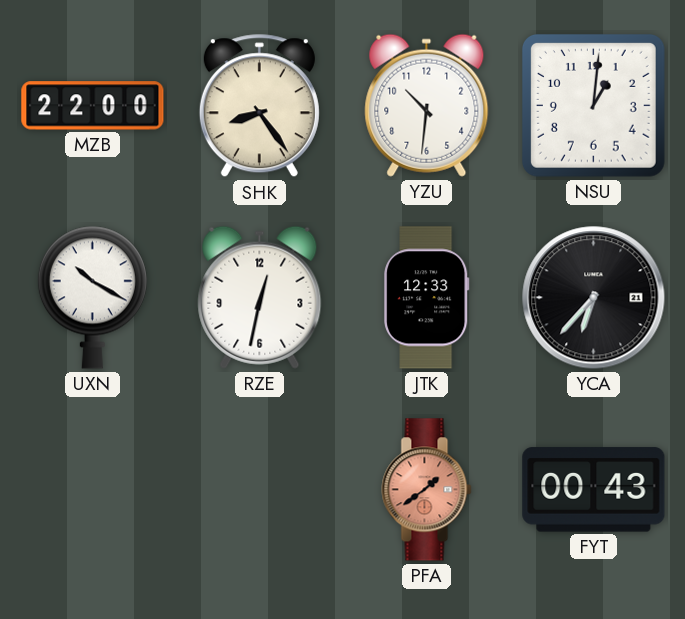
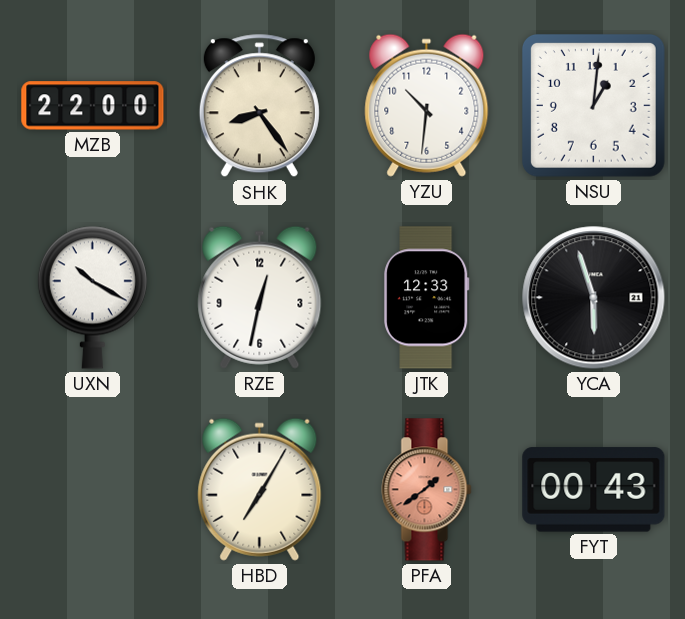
YCA: 6:37 -> 5:57
HBD: none -> 7:05
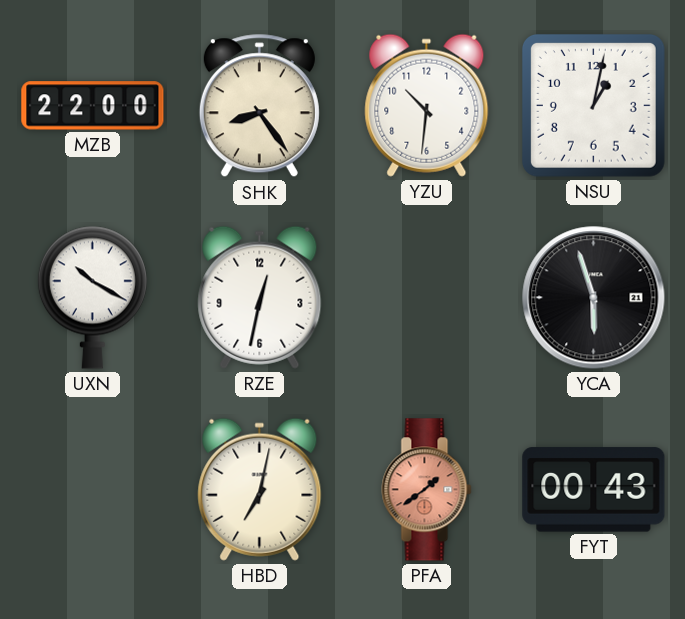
NSU: 1:01 -> 1:02
JTK: 12:33 -> none
HBD: 7:05 -> 7:02
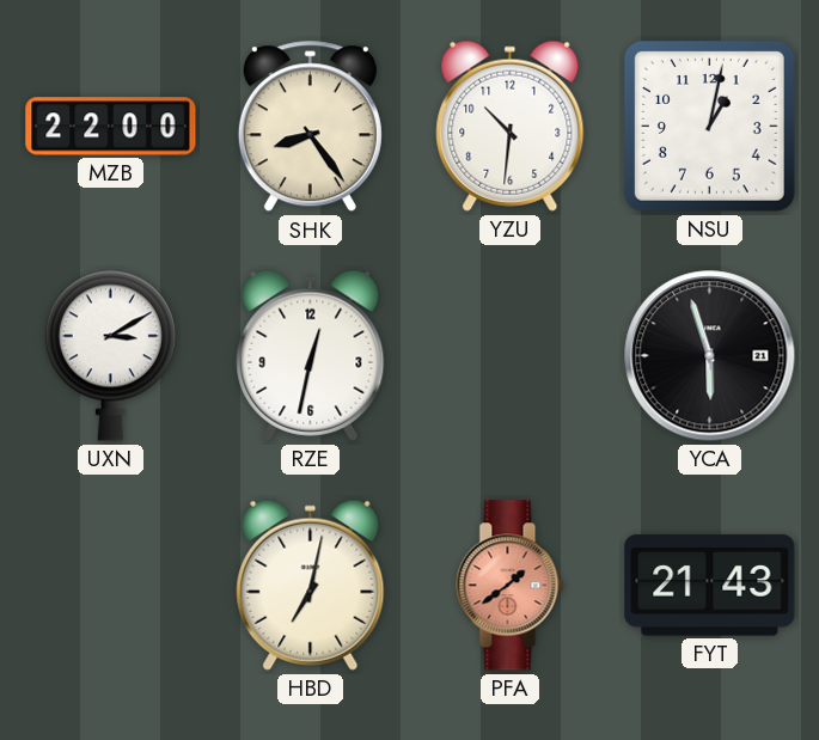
UXN: 10:20 -> 3:10
FYT: 00:43 -> 21:43
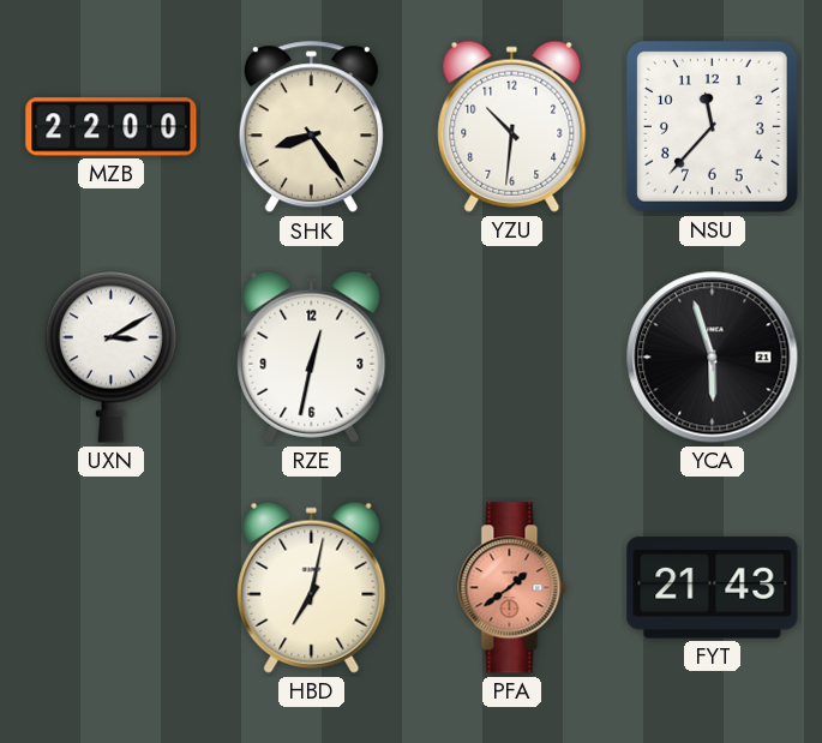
NSU: 1:02 -> 11:37
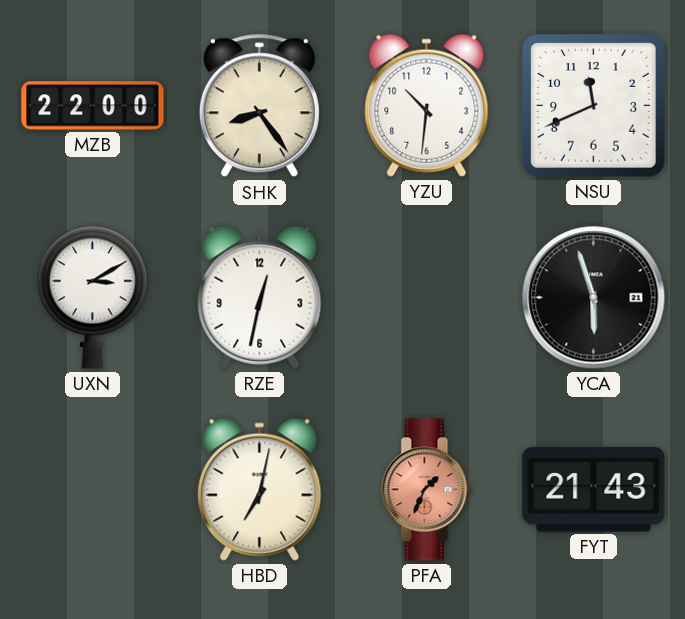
NSU: 11:37 -> 11:41
PFA: 1:39 -> 1:34
